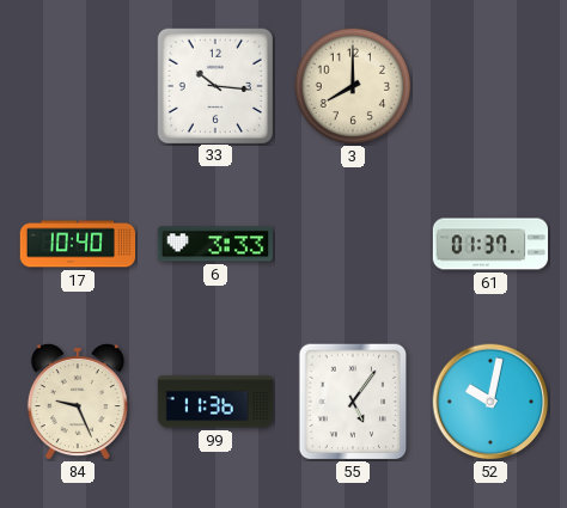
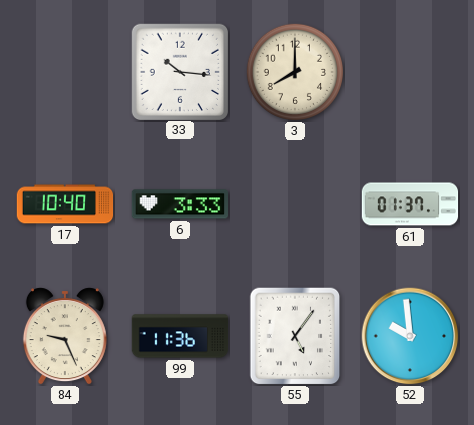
52: 10:02 -> 9:59
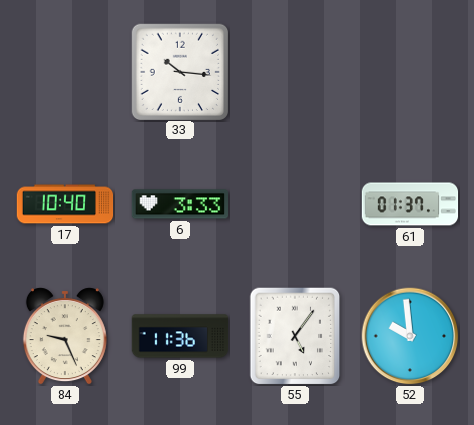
3: 8:00 -> none
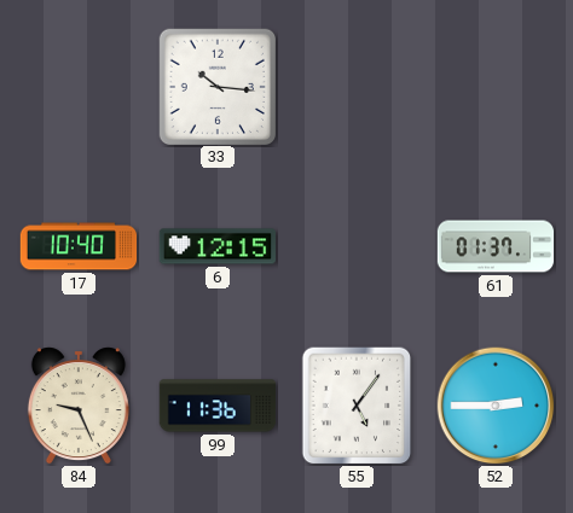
6: 3:33 -> 12:15
52: 9:59 -> 2:45
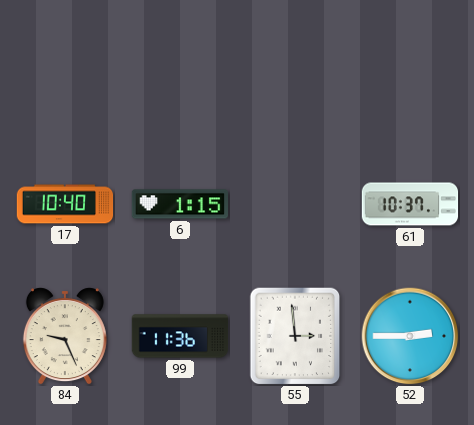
33: 10:16 -> none
6: 12:15 -> 1:15
61: 01:37 -> 10:37
55: 5:06 -> 2:59
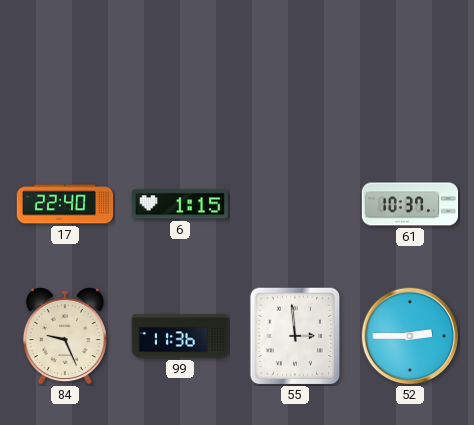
17: 10:40 -> 22:40
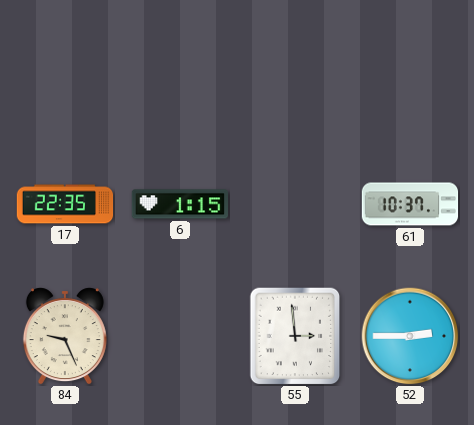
17: 22:40 -> 22:35
99: 11:36 -> none
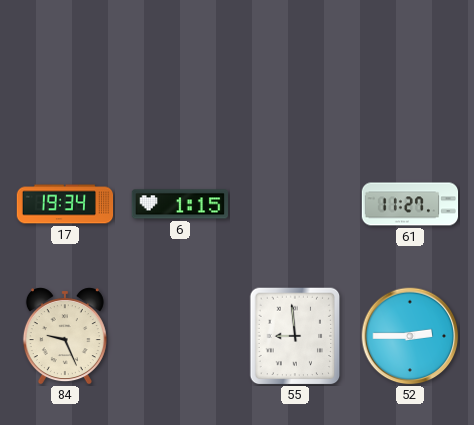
17: 22:35 -> 19:34
61: 10:37 -> 11:27
55: 2:59 -> 8:59
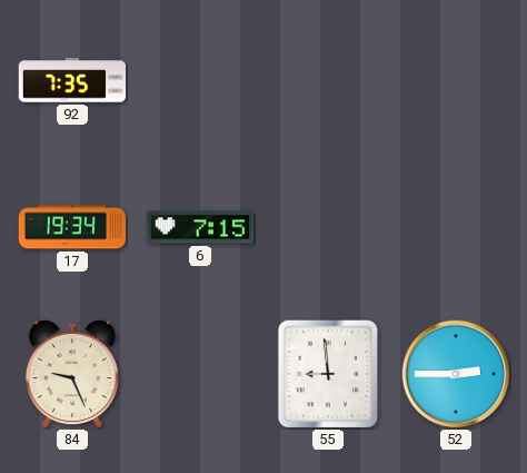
92: none -> 7:35
6: 1:15 -> 7:15
61: 11:27 -> none
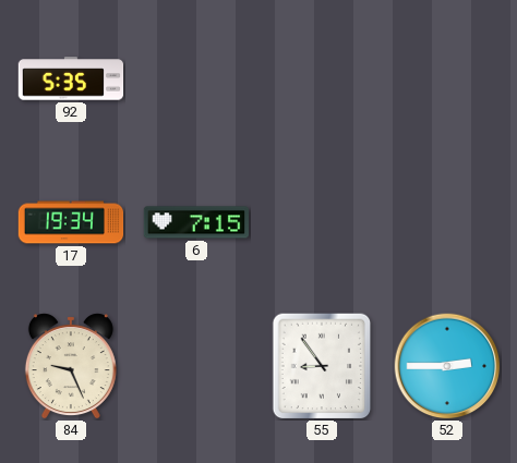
92: 7:35 -> 5:35
55: 8:59 -> 8:54
